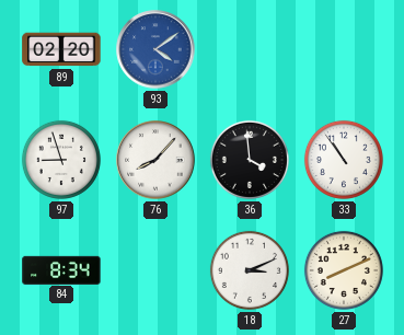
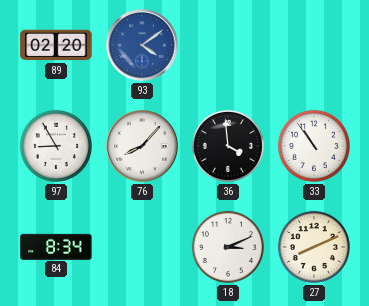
97: 8:57 -> 8:55
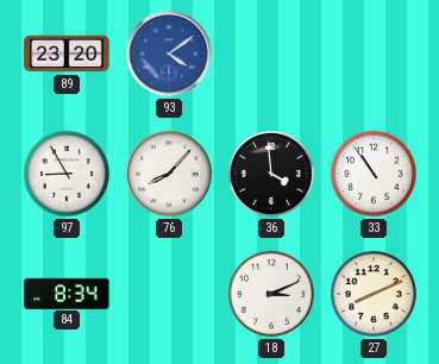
89: 02:20 -> 23:20
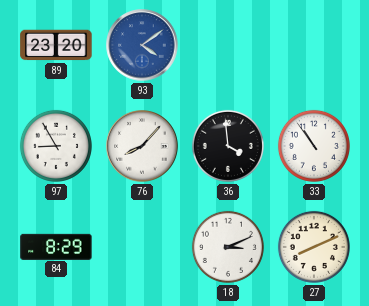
84: 8:34 -> 8:29
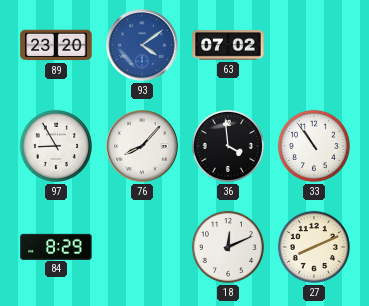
63: none -> 07:02
18: 3:11 -> 12:11
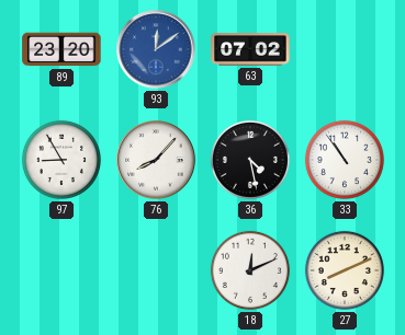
93: 4:09 -> 12:09
36: 3:59 -> 4:28
84: 8:29 -> none
